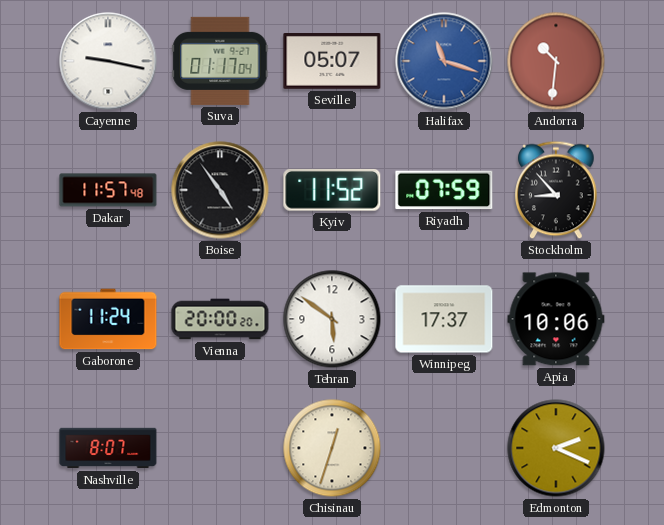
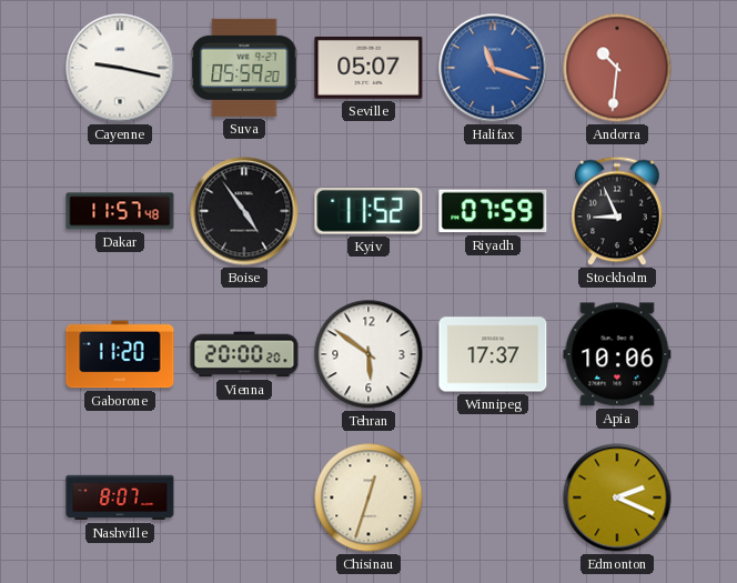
Suva: 01:17 -> 05:59
Stockholm: 8:53 -> 8:56
Gaborone: 11:24 -> 11:20
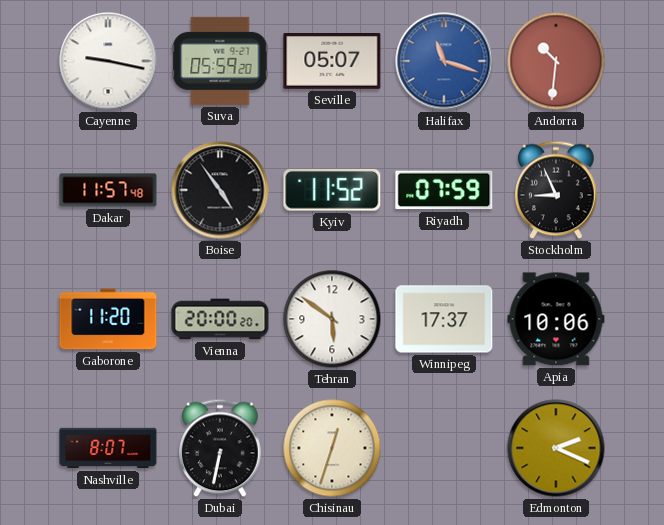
Dubai: none -> 6:32
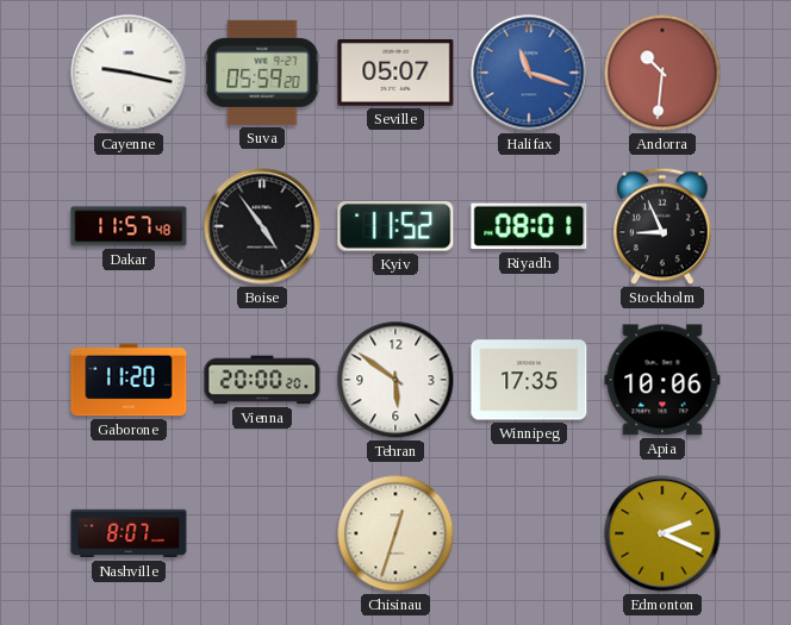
Riyadh: 07:59 -> 08:01
Winnipeg: 17:37 -> 17:35
Dubai: 6:32 -> none
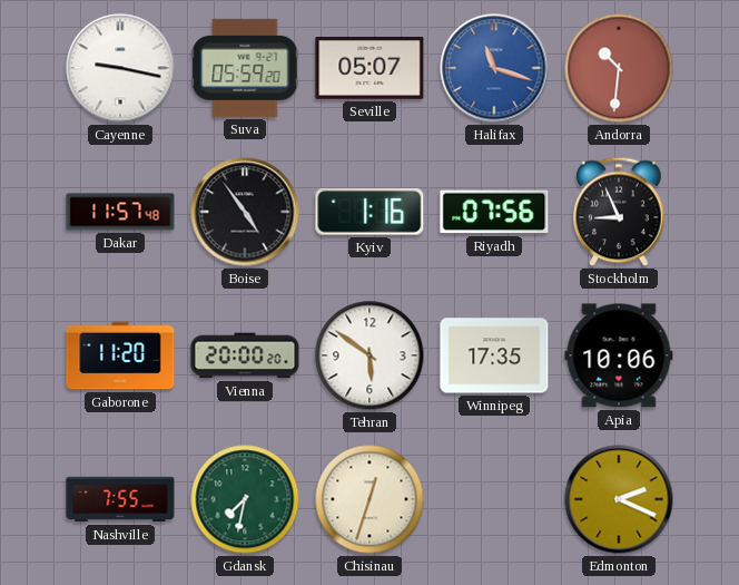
Kyiv: 11:52 -> 1:16
Riyadh: 08:01 -> 07:56
Nashville: 8:07 -> 7:55
Gdansk: none -> 7:32
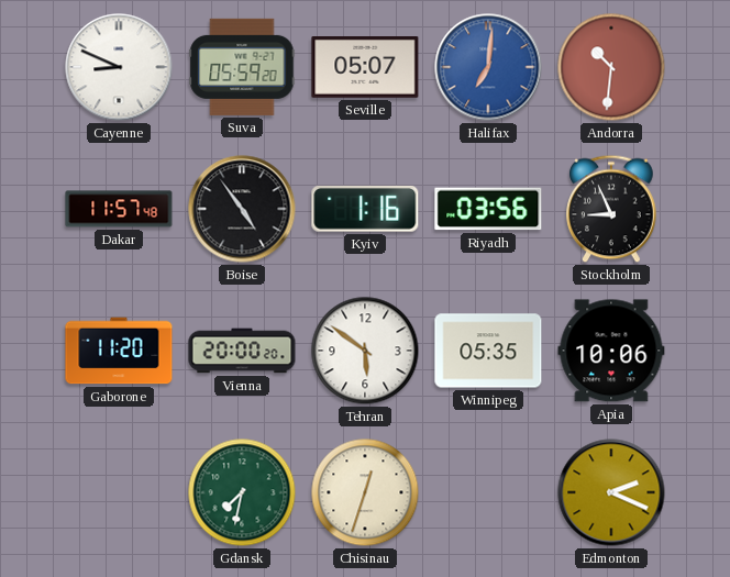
Cayenne: 9:17 -> 8:49
Halifax: 11:18 -> 7:01
Riyadh: 07:56 -> 03:56
Winnipeg: 17:35 -> 05:35
Nashville: 7:55 -> none
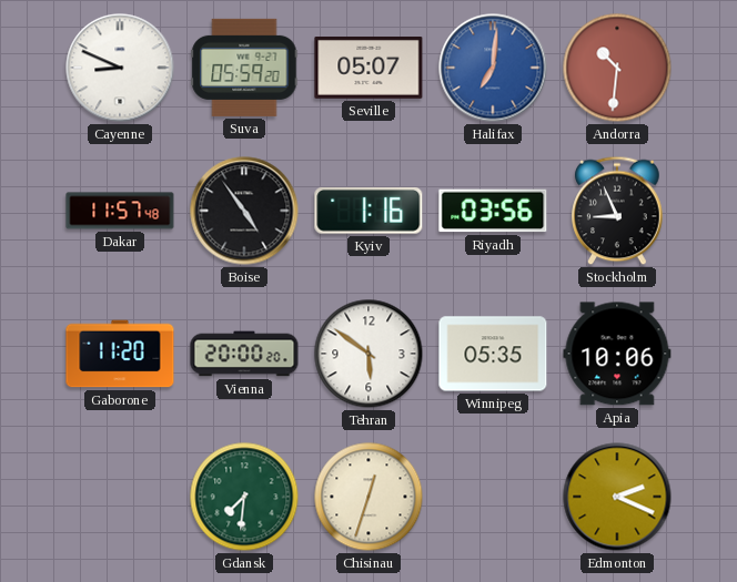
Gdansk: 7:32 -> 7:31
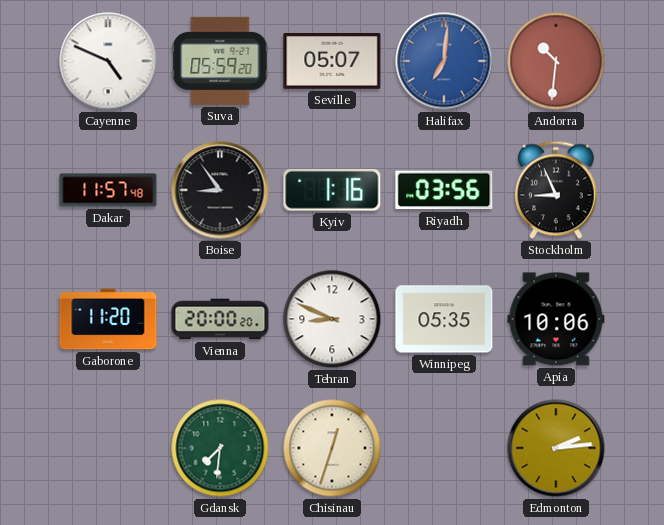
Cayenne: 8:49 -> 4:49
Boise: 4:54 -> 8:54
Tehran: 5:51 -> 8:49
Edmonton: 2:19 -> 2:14
